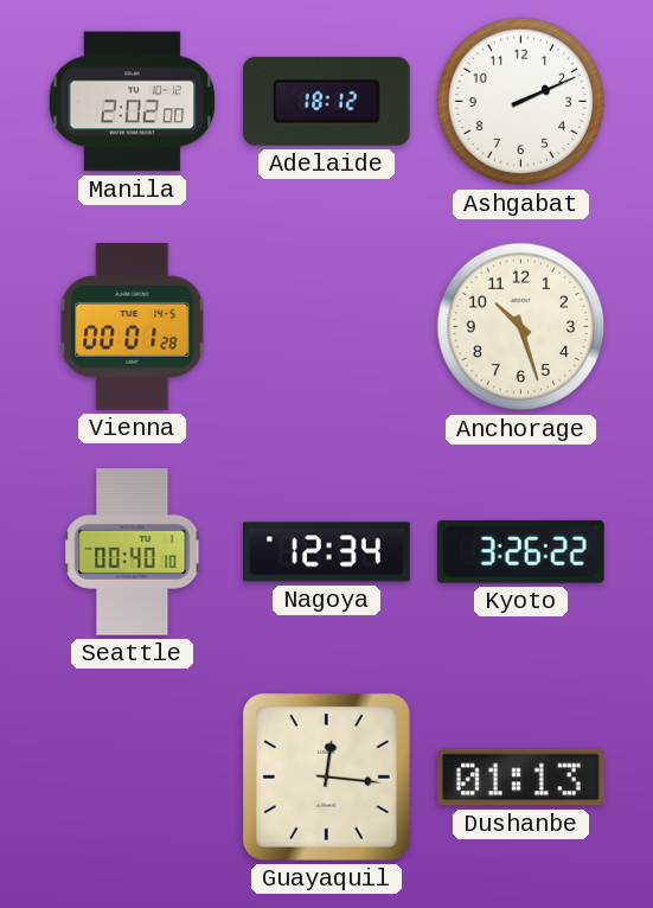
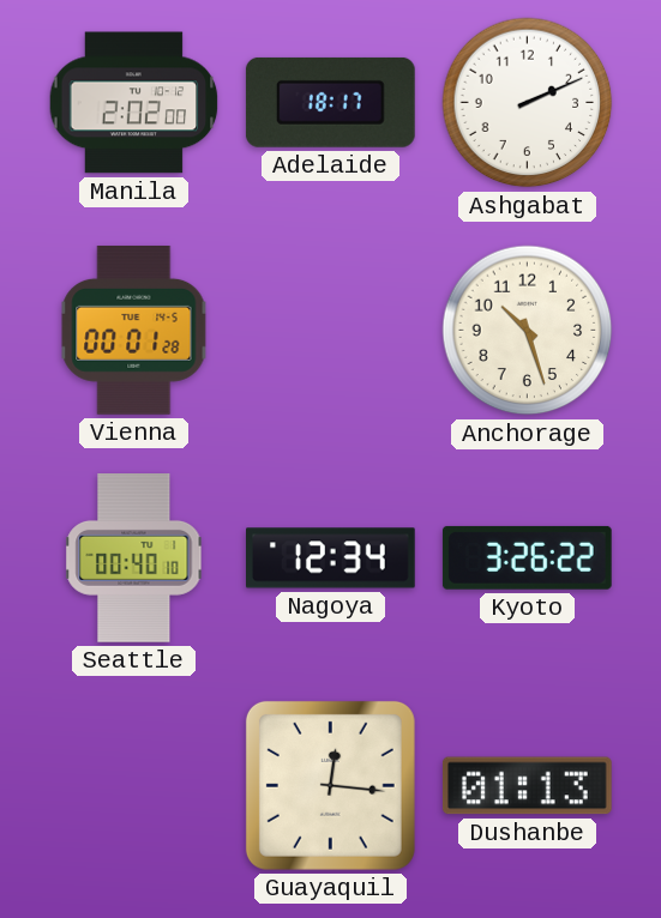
Adelaide: 18:12 -> 18:17
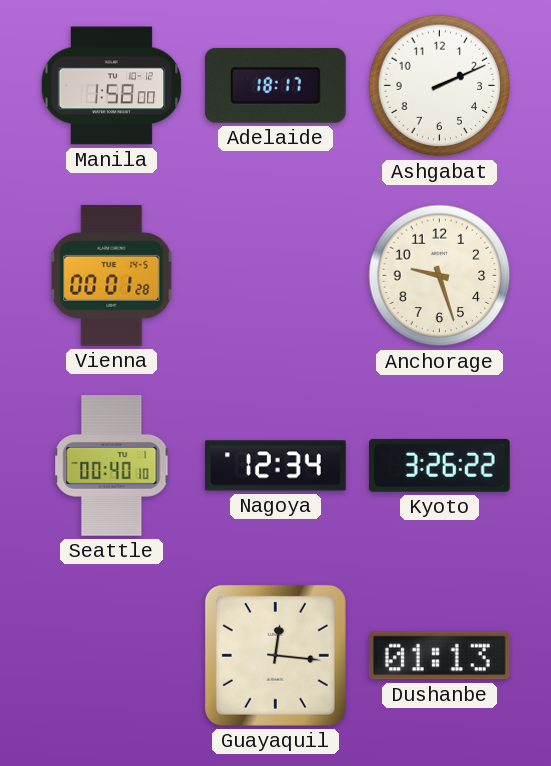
Manila: 2:02 -> 1:58
Anchorage: 10:27 -> 9:27
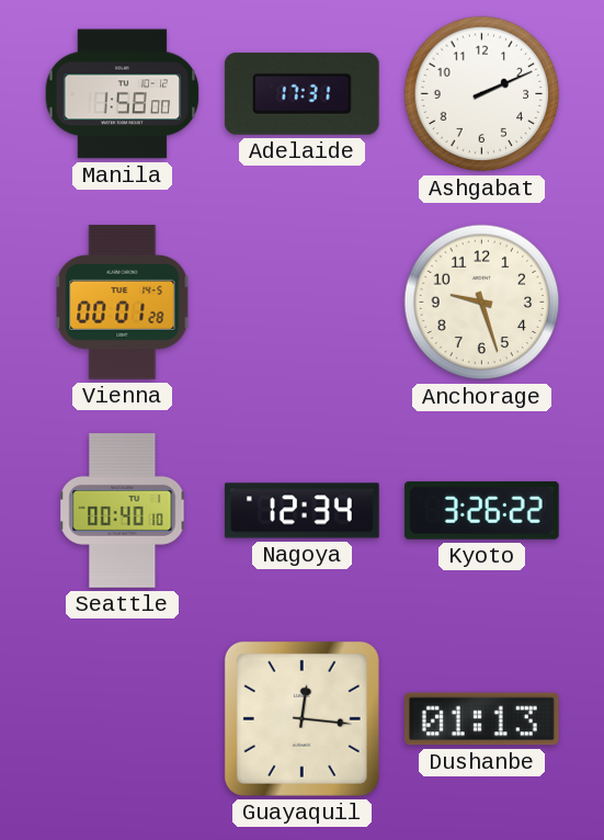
Adelaide: 18:17 -> 17:31
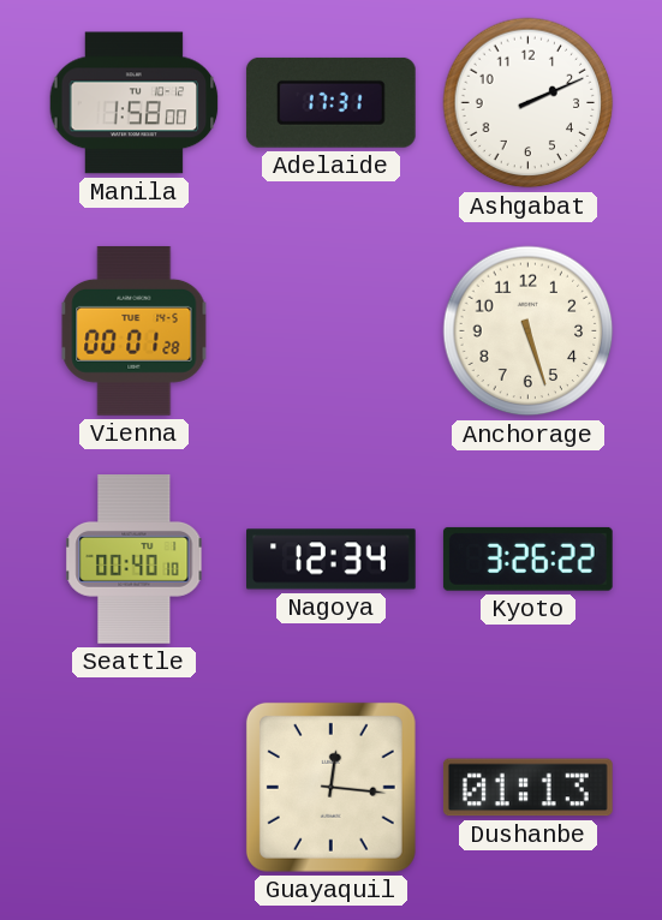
Anchorage: 9:27 -> 5:27
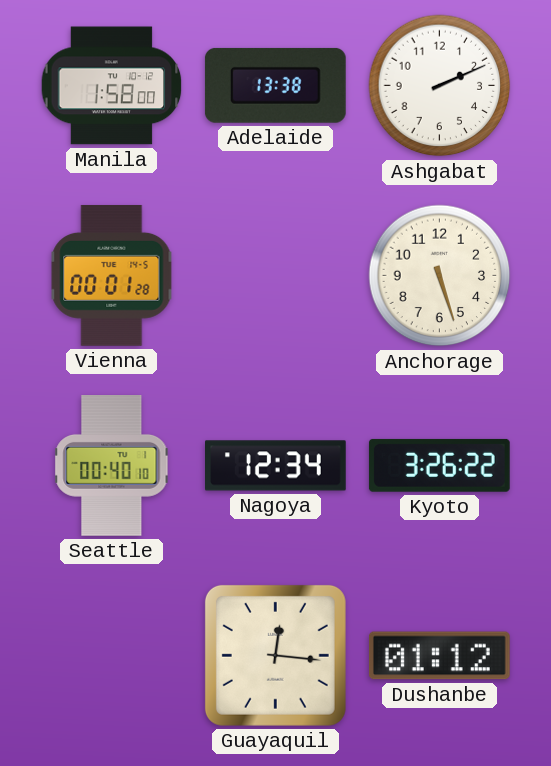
Adelaide: 17:31 -> 13:38
Dushanbe: 01:13 -> 01:12
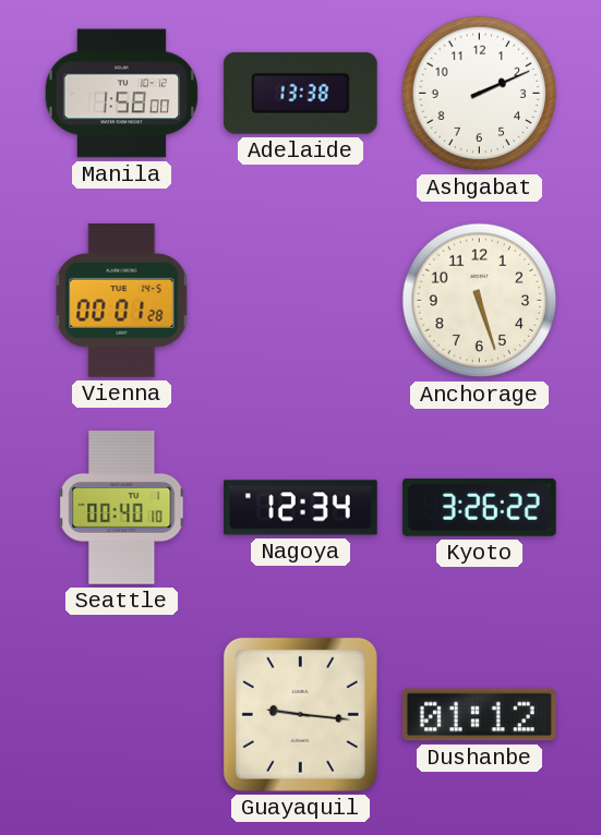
Guayaquil: 12:16 -> 9:16
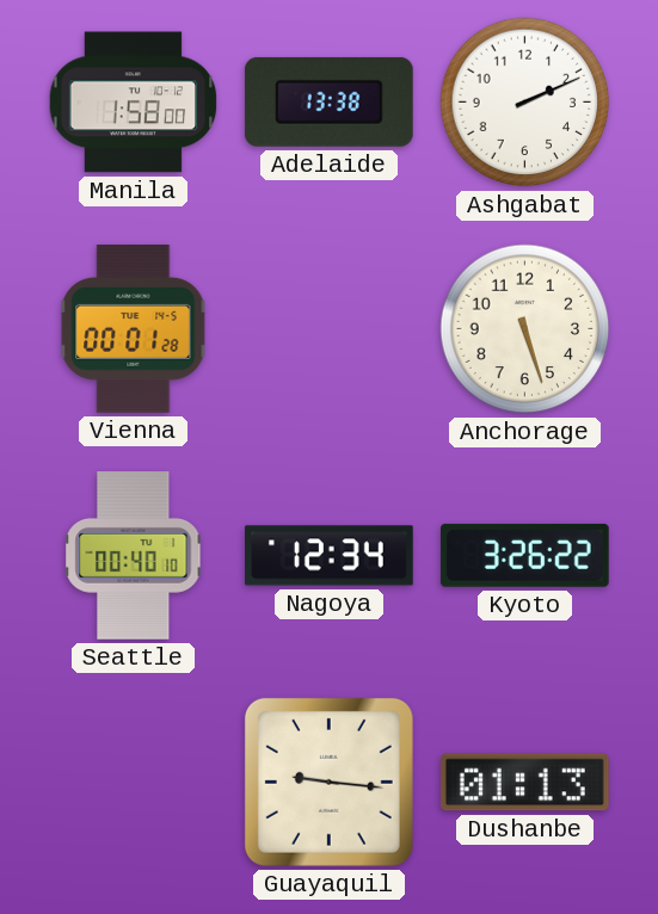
Dushanbe: 01:12 -> 01:13
